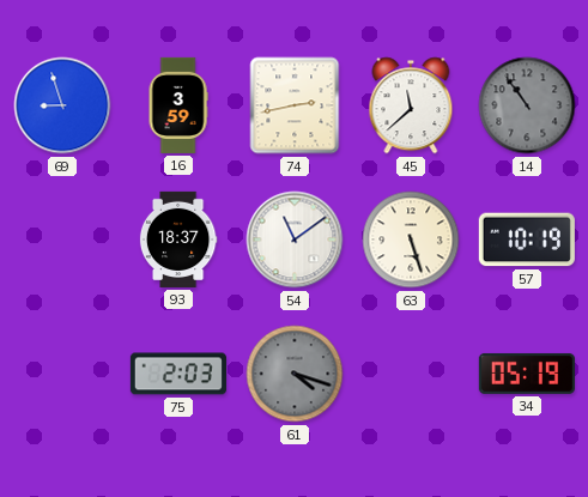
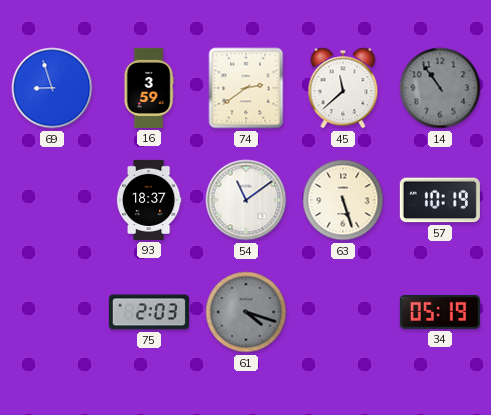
74: 2:43 -> 2:39
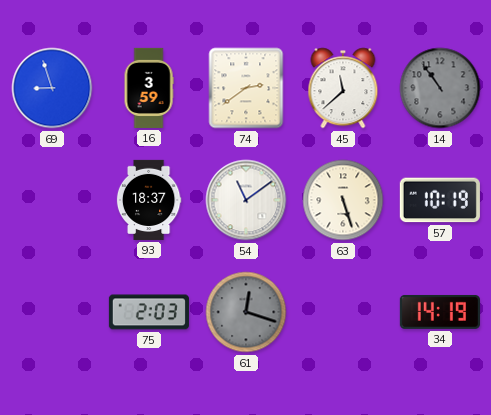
61: 4:18 -> 12:18
34: 05:19 -> 14:19
